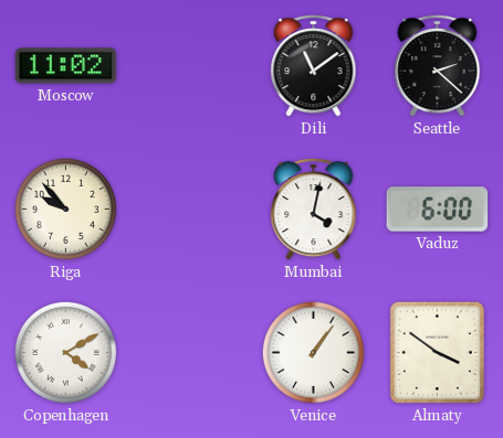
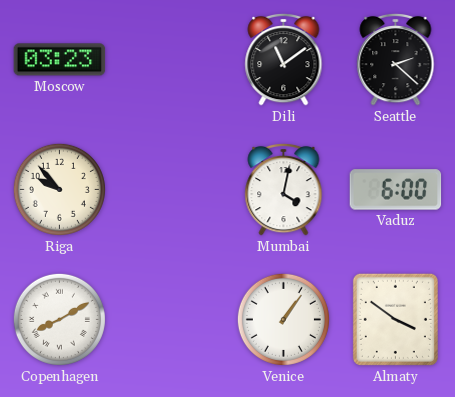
Moscow: 11:02 -> 03:23
Copenhagen: 4:10 -> 8:10
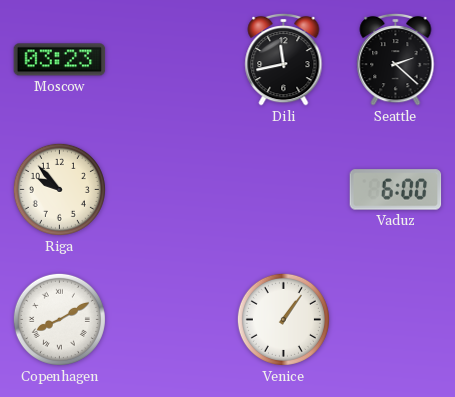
Dili: 11:09 -> 11:43
Mumbai: 4:02 -> none
Almaty: 3:51 -> none
